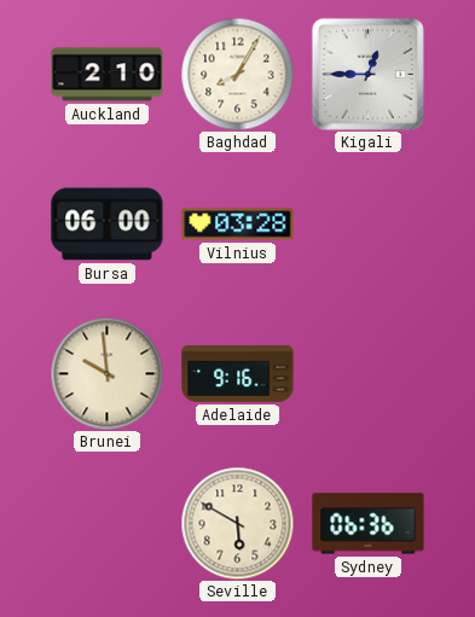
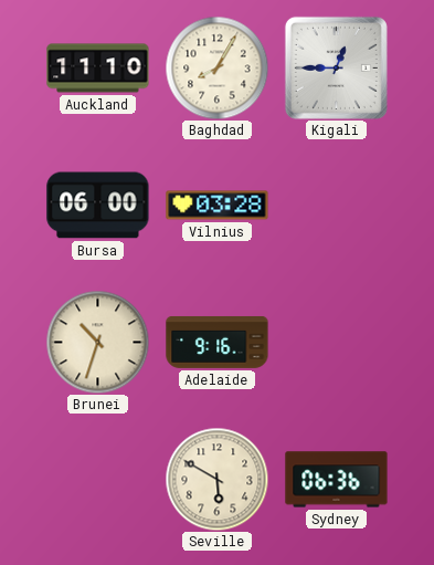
Auckland: 2:10 -> 11:10
Brunei: 9:59 -> 10:33
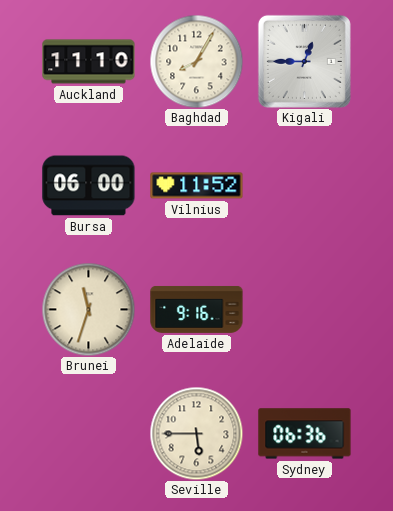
Vilnius: 03:28 -> 11:52
Brunei: 10:33 -> 11:33
Seville: 5:50 -> 5:45
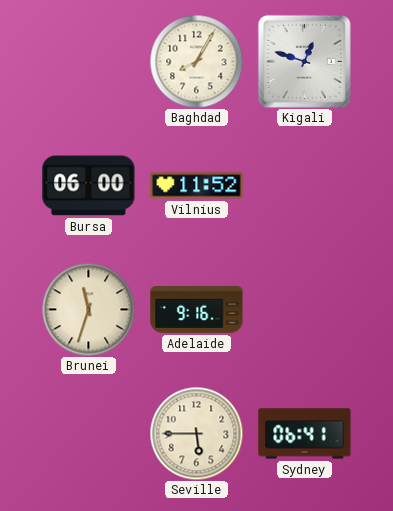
Auckland: 11:10 -> none
Kigali: 12:45 -> 12:48
Sydney: 06:36 -> 06:41
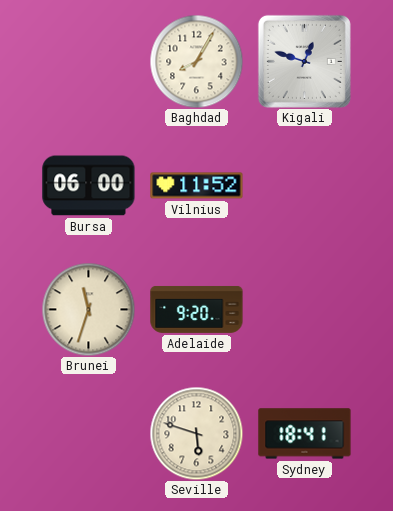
Adelaide: 9:16 -> 9:20
Seville: 5:45 -> 5:48
Sydney: 06:41 -> 18:41
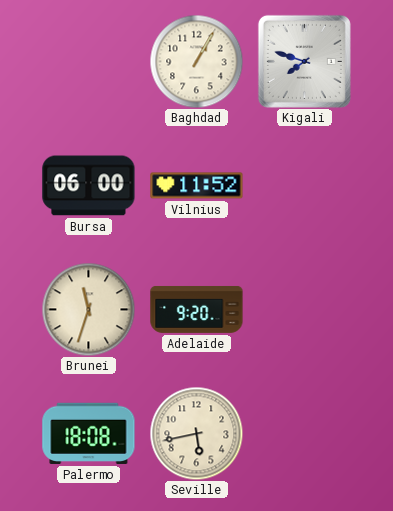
Baghdad: 8:05 -> 1:05
Kigali: 12:48 -> 7:48
Palermo: none -> 18:08
Seville: 5:48 -> 5:43
Sydney: 18:41 -> none
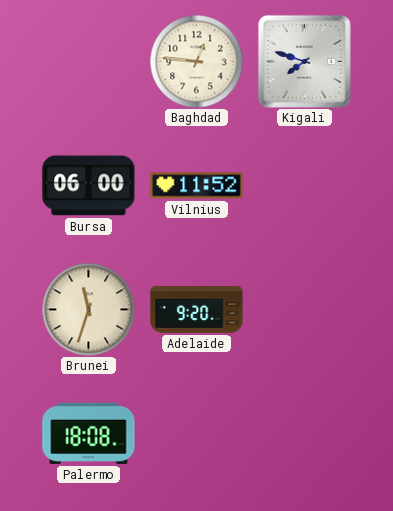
Baghdad: 1:05 -> 12:46
Seville: 5:43 -> none
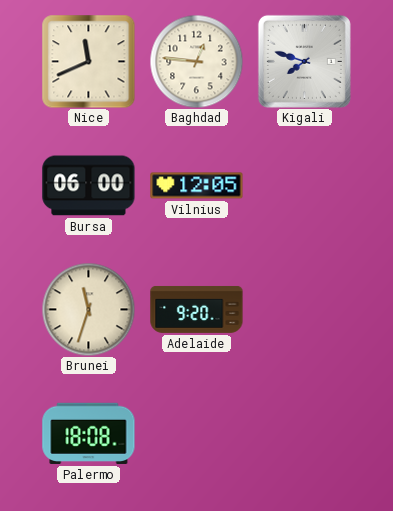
Nice: none -> 11:41
Vilnius: 11:52 -> 12:05
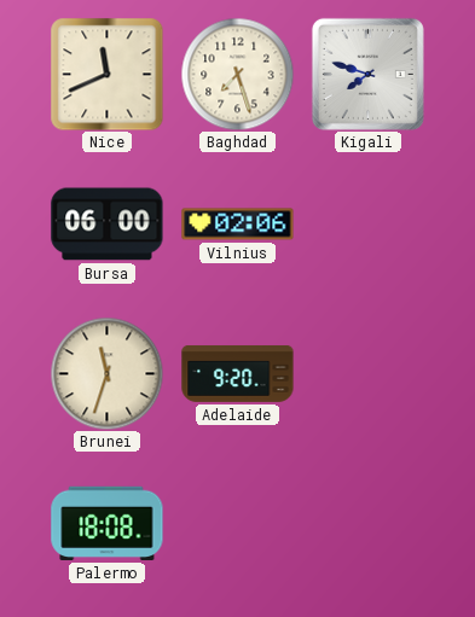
Baghdad: 12:46 -> 7:27
Vilnius: 12:05 -> 02:06
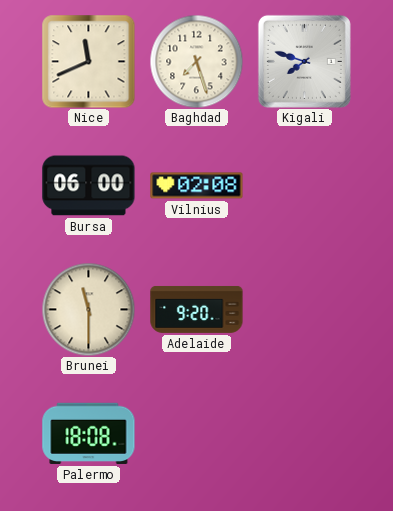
Vilnius: 02:06 -> 02:08
Brunei: 11:33 -> 11:30
